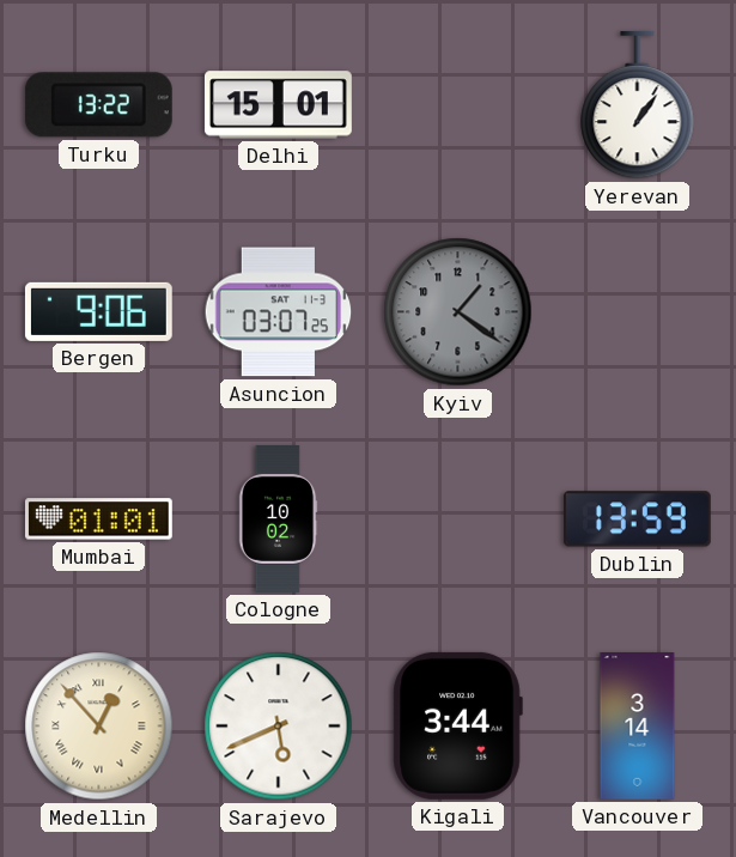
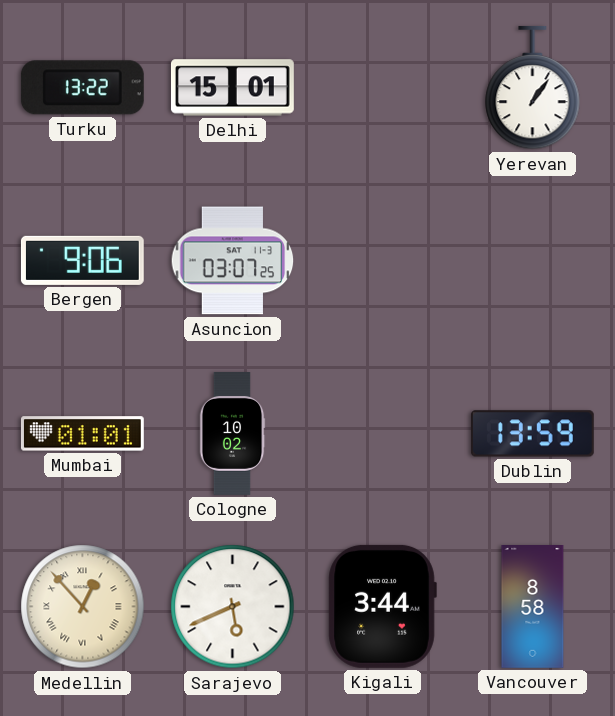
Kyiv: 1:21 -> none
Vancouver: 3:14 -> 8:58
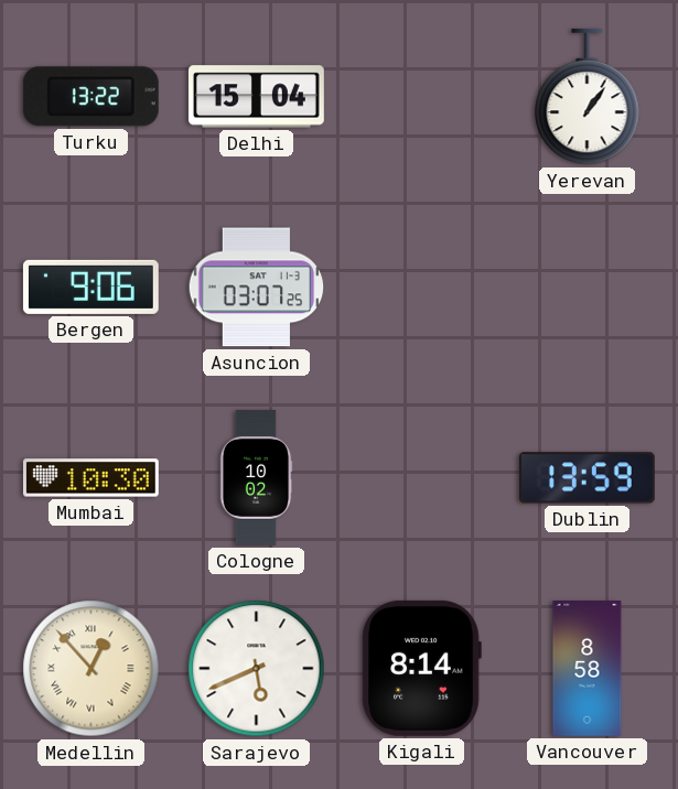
Delhi: 15:01 -> 15:04
Mumbai: 01:01 -> 10:30
Kigali: 3:44 -> 8:14
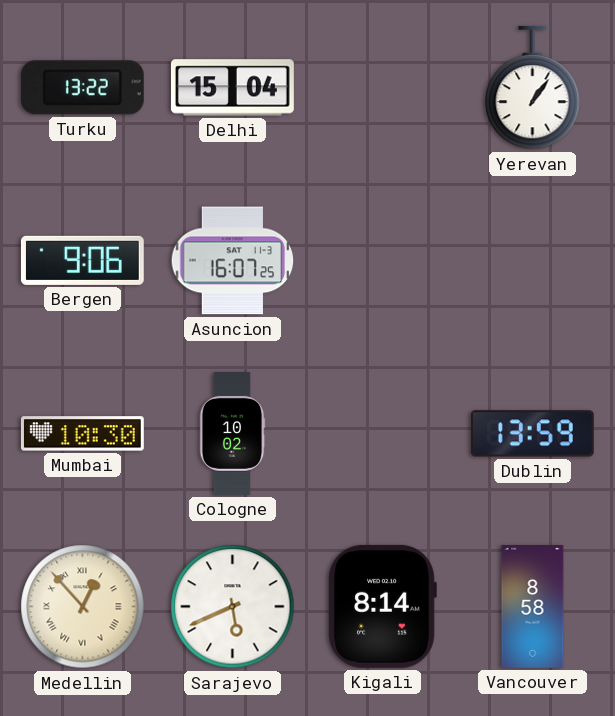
Asuncion: 03:07 -> 16:07
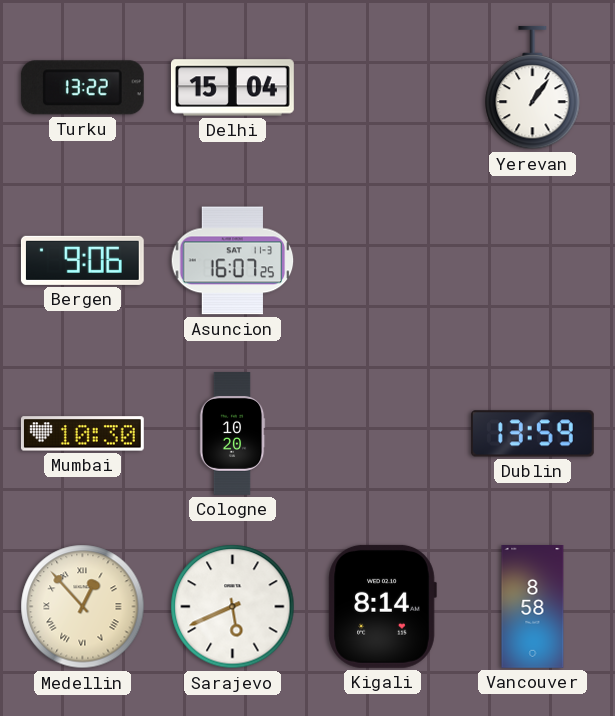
Cologne: 10:02 -> 10:20
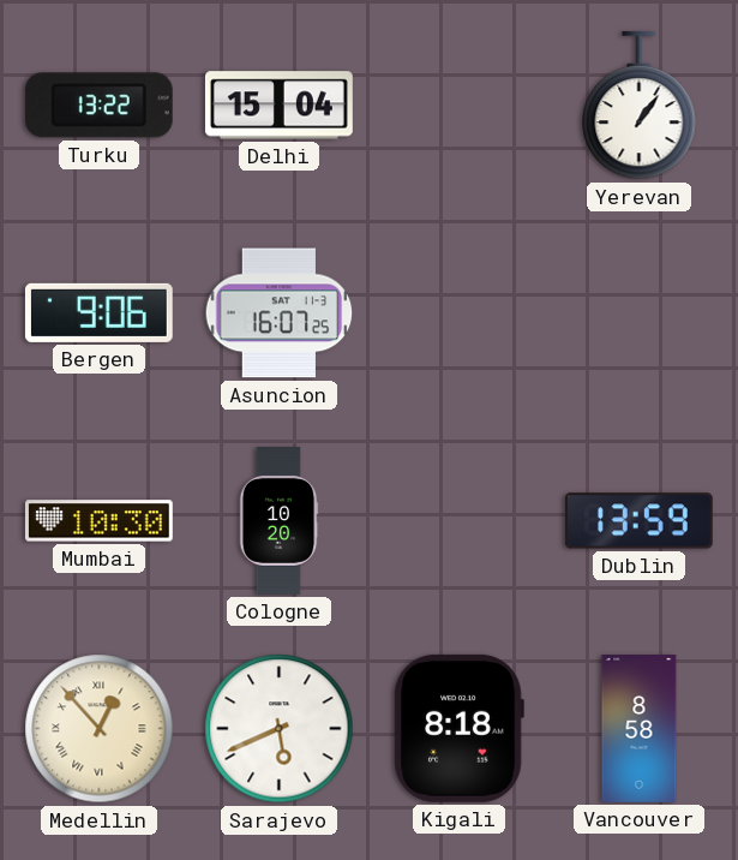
Kigali: 8:14 -> 8:18
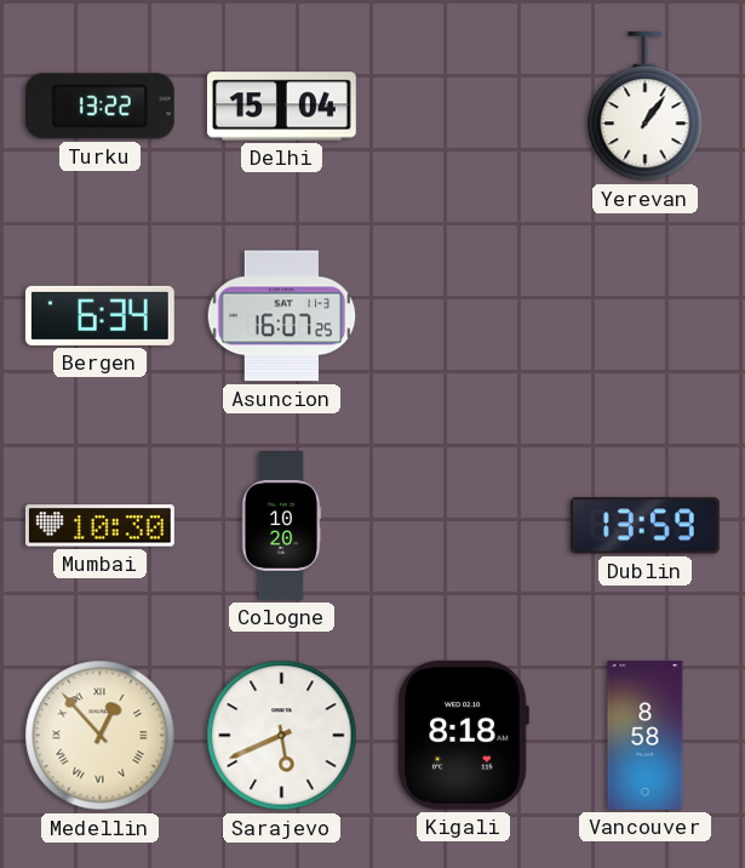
Bergen: 9:06 -> 6:34
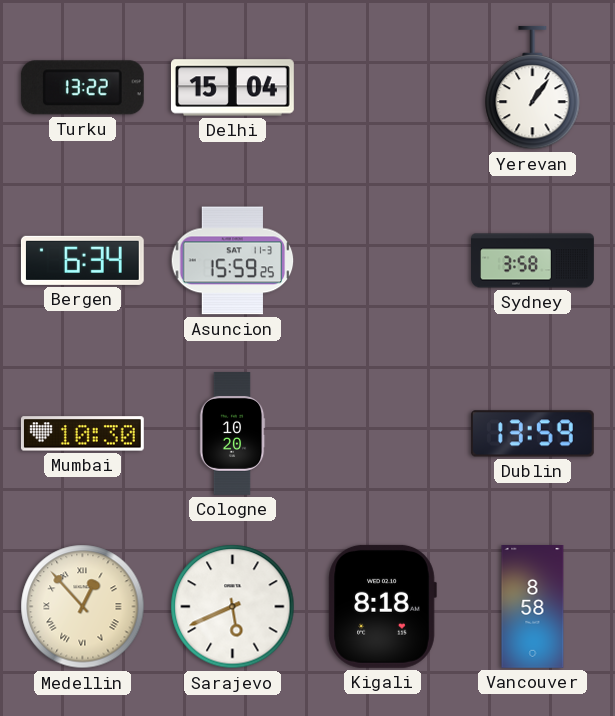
Asuncion: 16:07 -> 15:59
Sydney: none -> 3:58
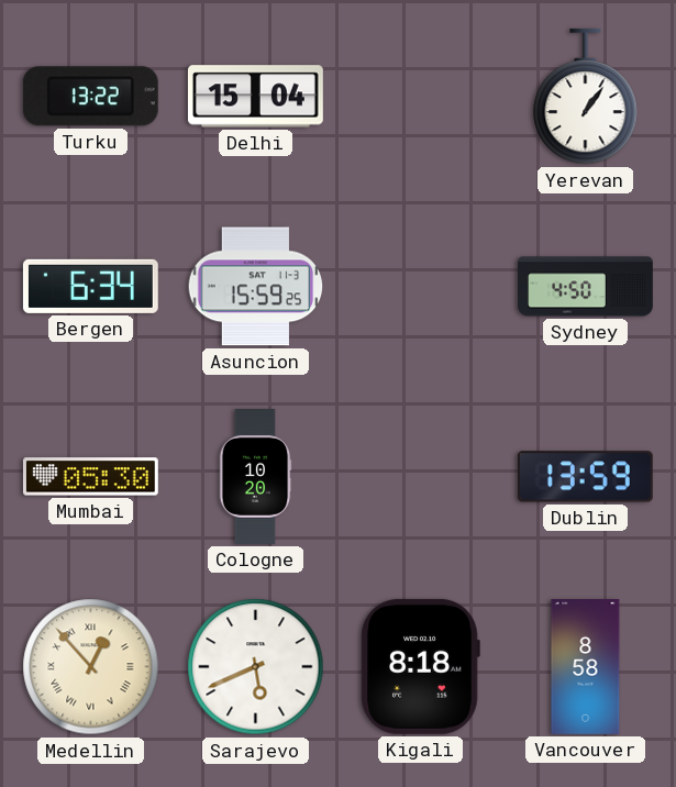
Sydney: 3:58 -> 4:50
Mumbai: 10:30 -> 05:30
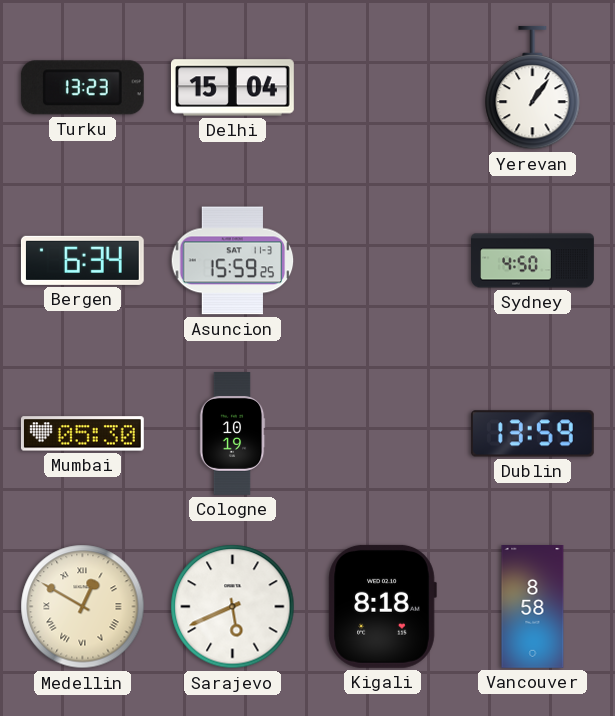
Turku: 13:22 -> 13:23
Cologne: 10:20 -> 10:19
Medellin: 12:53 -> 12:50
